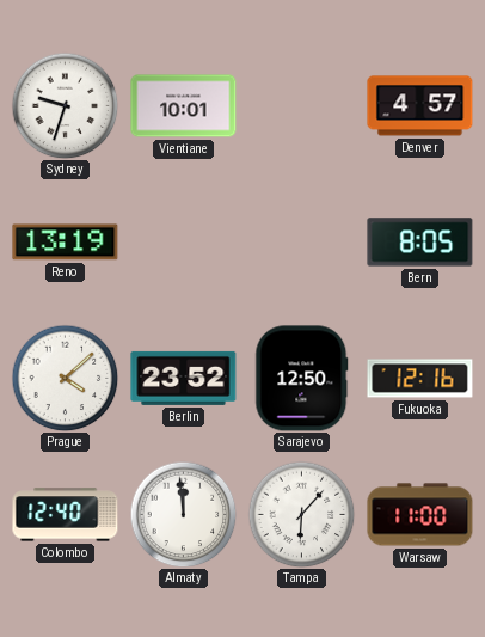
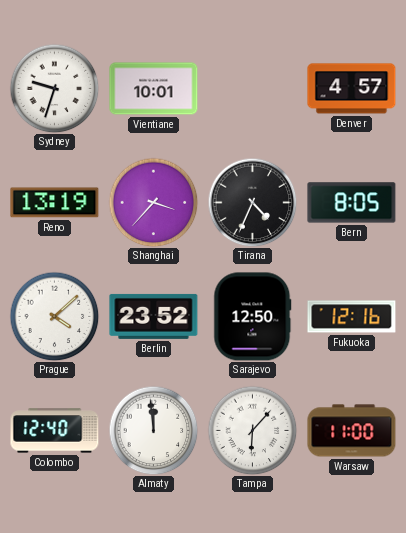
Shanghai: none -> 3:37
Tirana: none -> 4:34
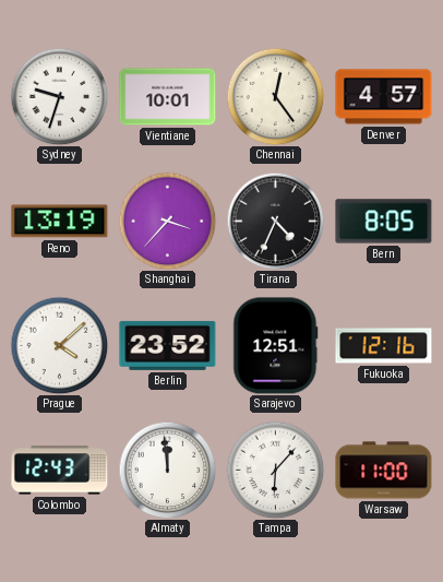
Chennai: none -> 12:24
Sarajevo: 12:50 -> 12:51
Colombo: 12:40 -> 12:43
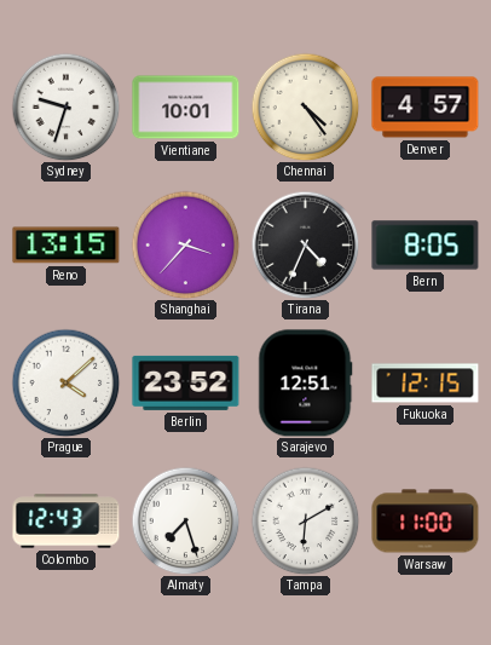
Chennai: 12:24 -> 4:24
Reno: 13:19 -> 13:15
Fukuoka: 12:16 -> 12:15
Almaty: 11:59 -> 7:27
Tampa: 6:07 -> 6:10
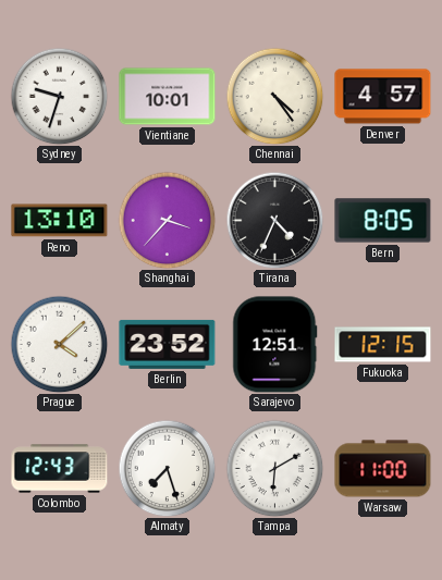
Reno: 13:15 -> 13:10
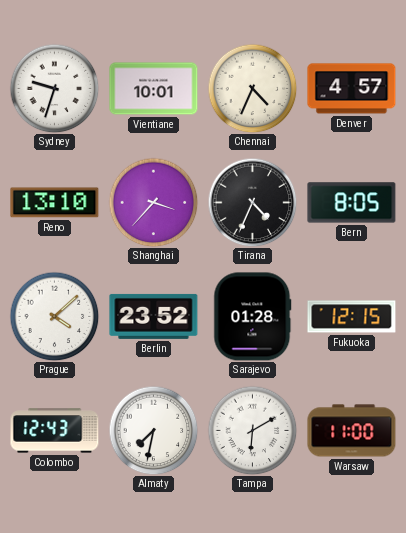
Chennai: 4:24 -> 4:34
Sarajevo: 12:51 -> 01:28
Almaty: 7:27 -> 7:32
